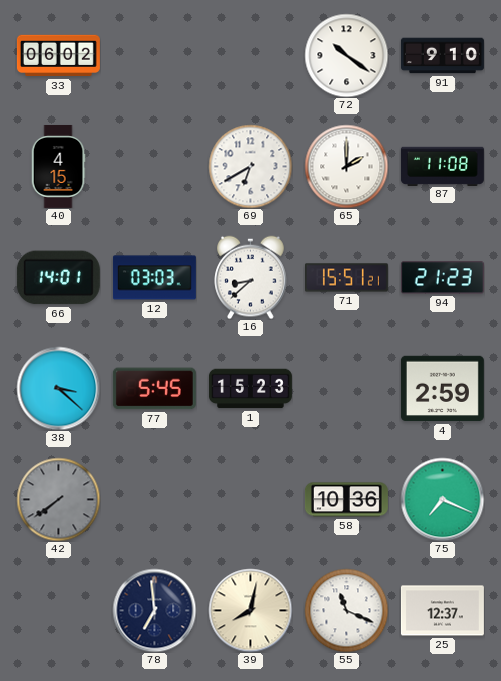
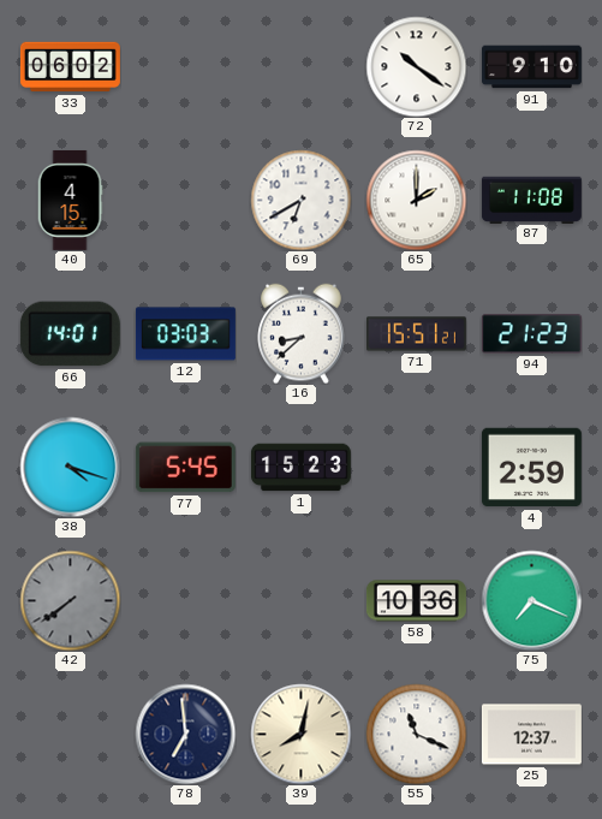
38: 3:22 -> 4:18
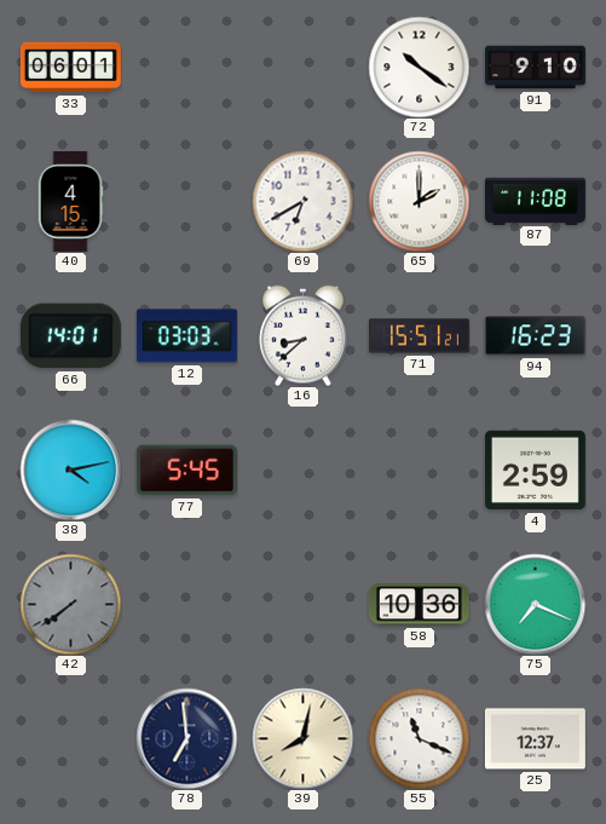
33: 06:02 -> 06:01
94: 21:23 -> 16:23
38: 4:18 -> 4:13
1: 15:23 -> none
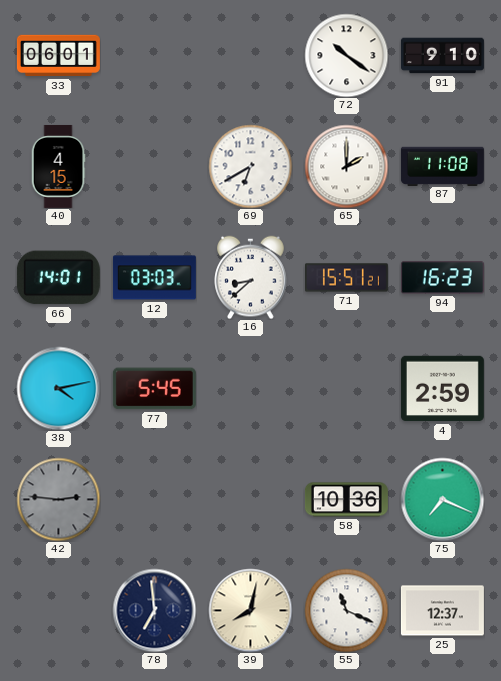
42: 7:39 -> 2:46
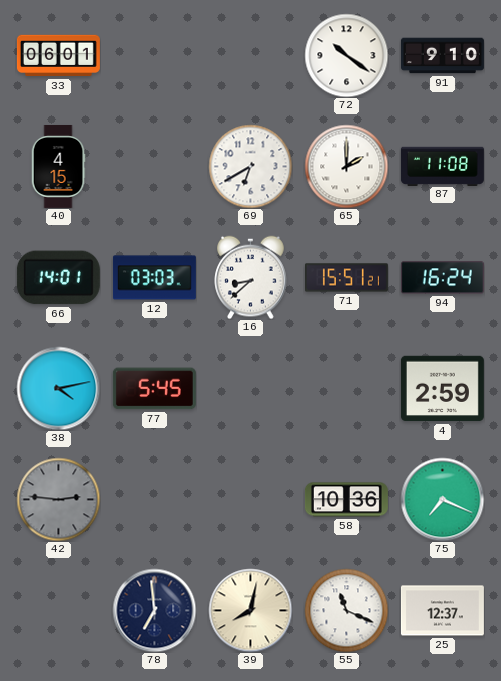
94: 16:23 -> 16:24
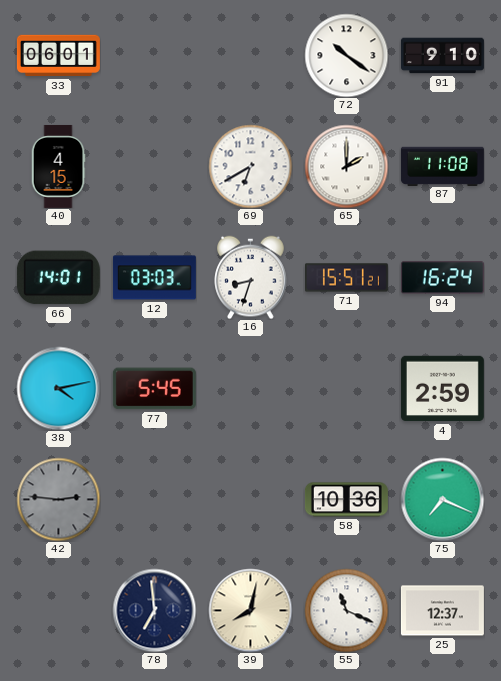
16: 8:38 -> 8:33
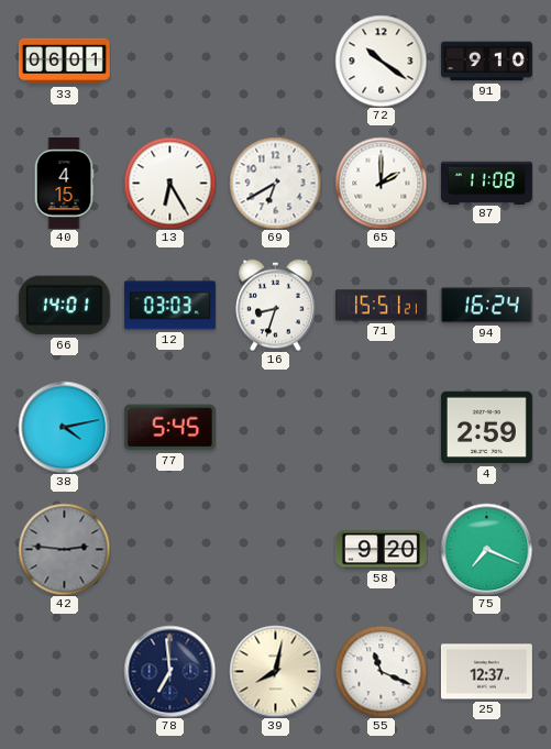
13: none -> 6:25
58: 10:36 -> 9:20
